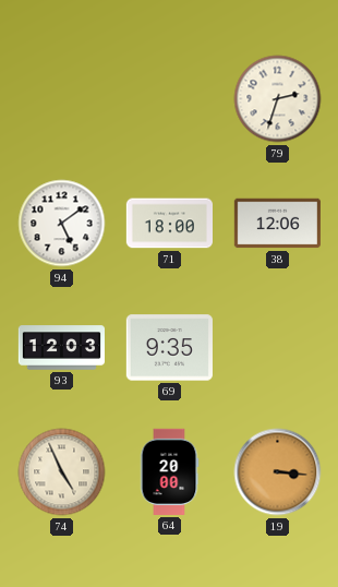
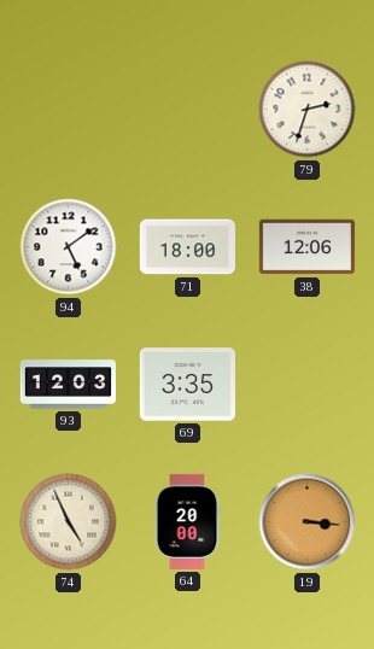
69: 9:35 -> 3:35
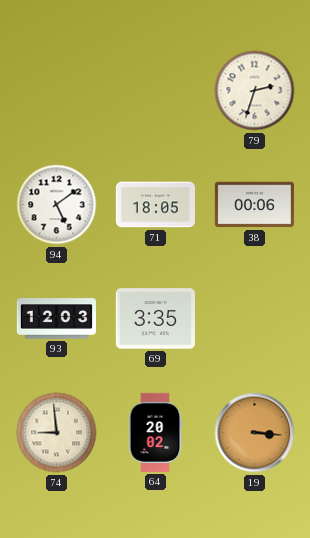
71: 18:00 -> 18:05
38: 12:06 -> 00:06
74: 4:56 -> 8:59
64: 20:00 -> 20:02
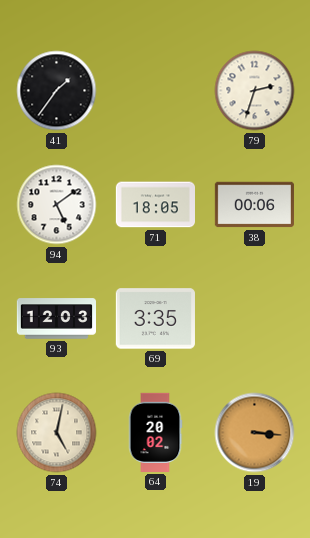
41: none -> 1:36
74: 8:59 -> 5:02
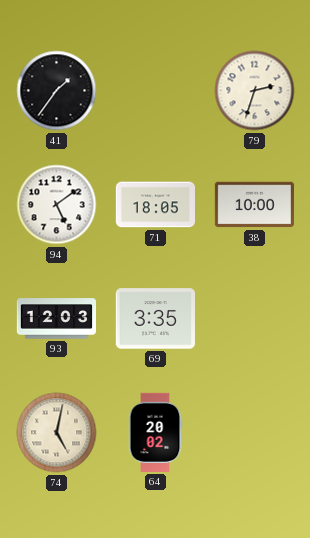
38: 00:06 -> 10:00
19: 3:16 -> none
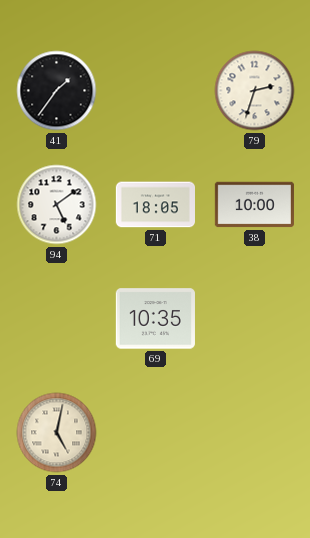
93: 12:03 -> none
69: 3:35 -> 10:35
64: 20:02 -> none
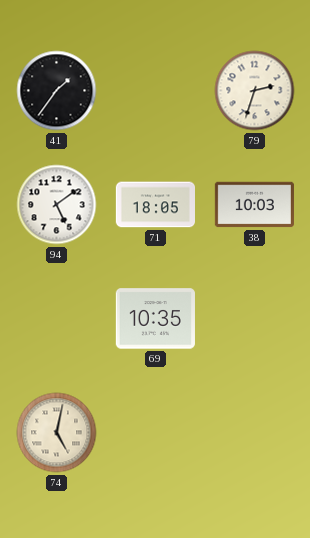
38: 10:00 -> 10:03
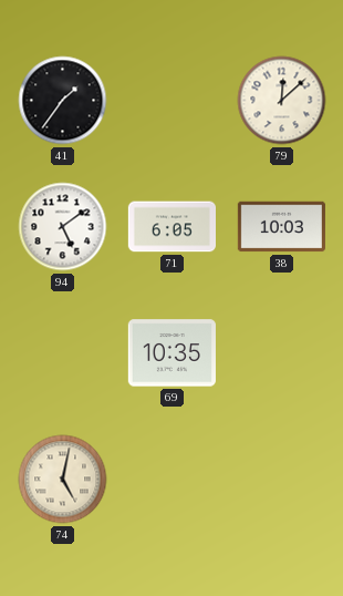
79: 2:33 -> 12:08
71: 18:05 -> 6:05
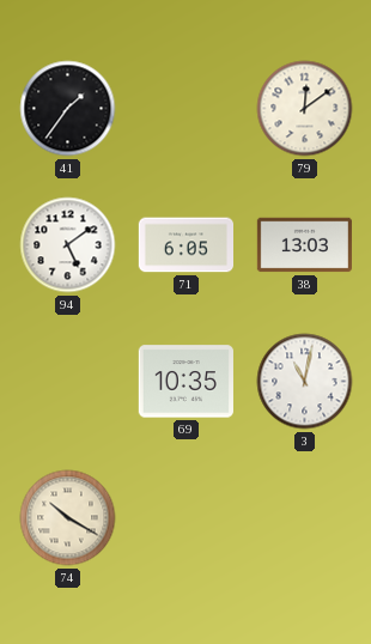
79: 12:08 -> 12:09
38: 10:03 -> 13:03
3: none -> 11:02
74: 5:02 -> 10:20
